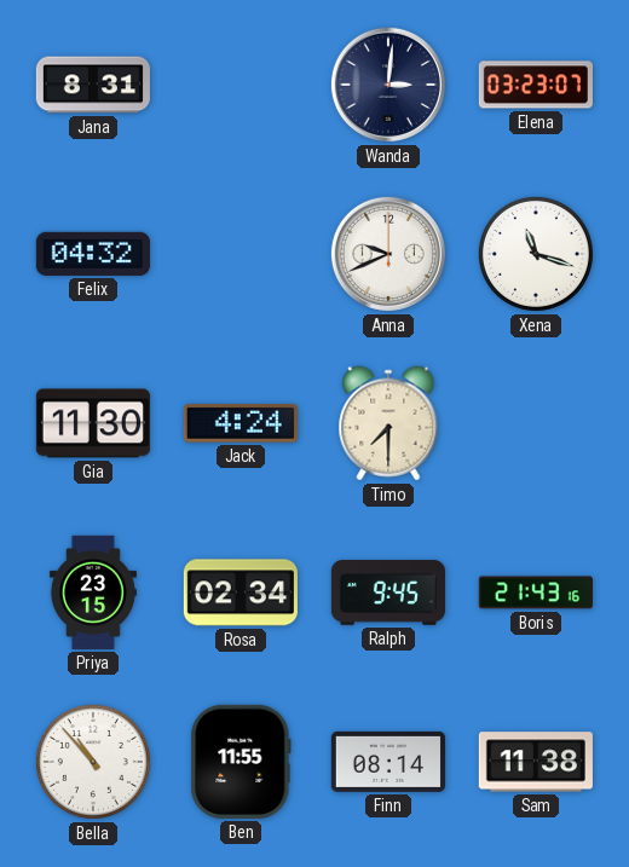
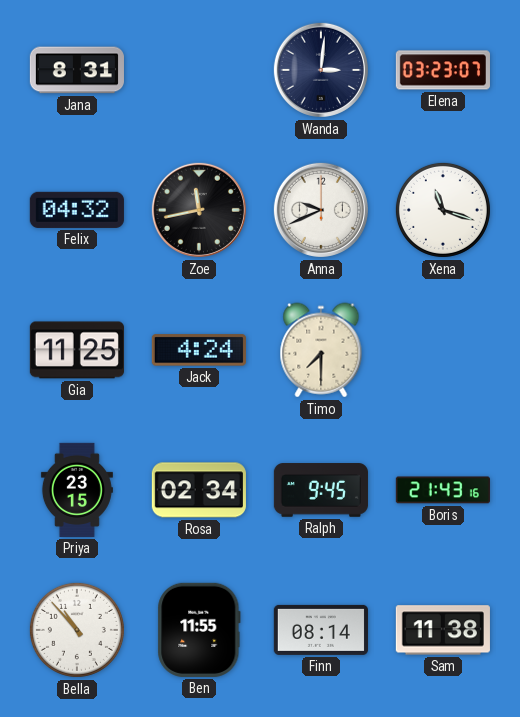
Zoe: none -> 11:43
Gia: 11:30 -> 11:25
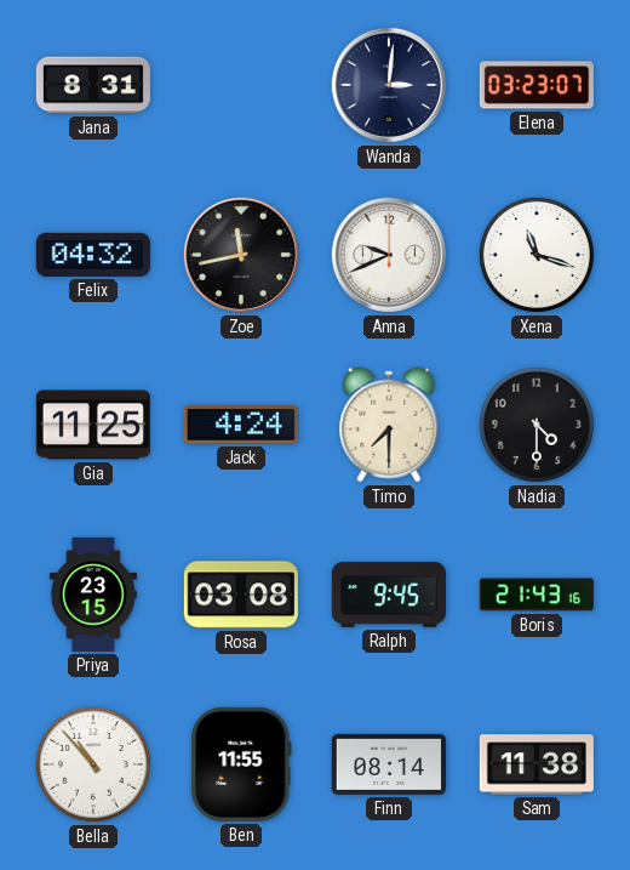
Nadia: none -> 4:30
Rosa: 02:34 -> 03:08
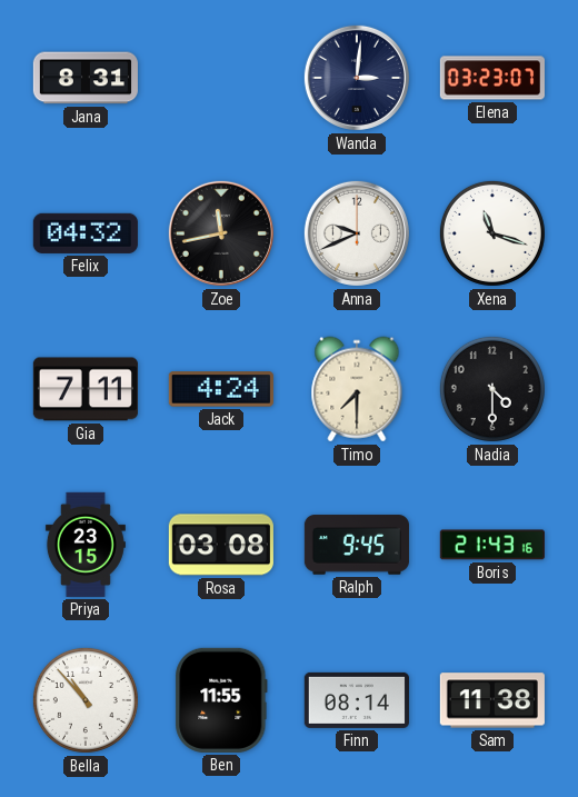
Gia: 11:25 -> 7:11
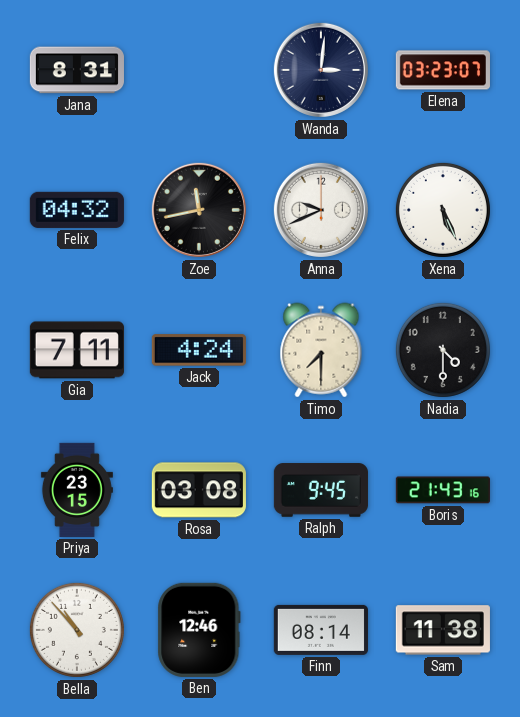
Xena: 11:18 -> 5:26
Ben: 11:55 -> 12:46
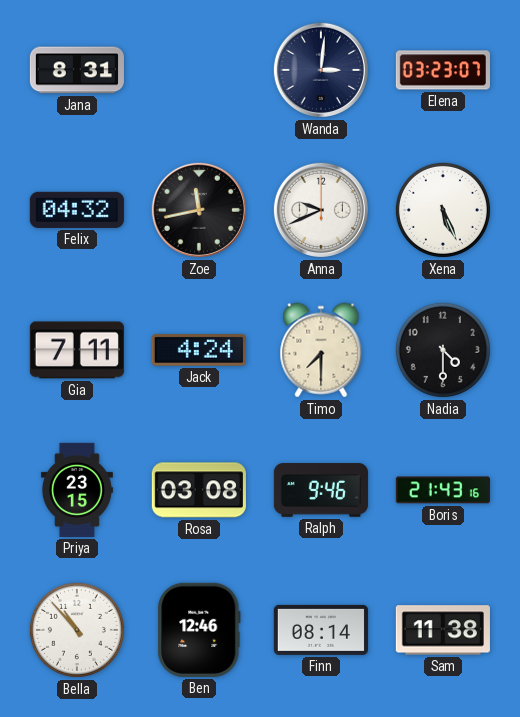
Ralph: 9:45 -> 9:46
